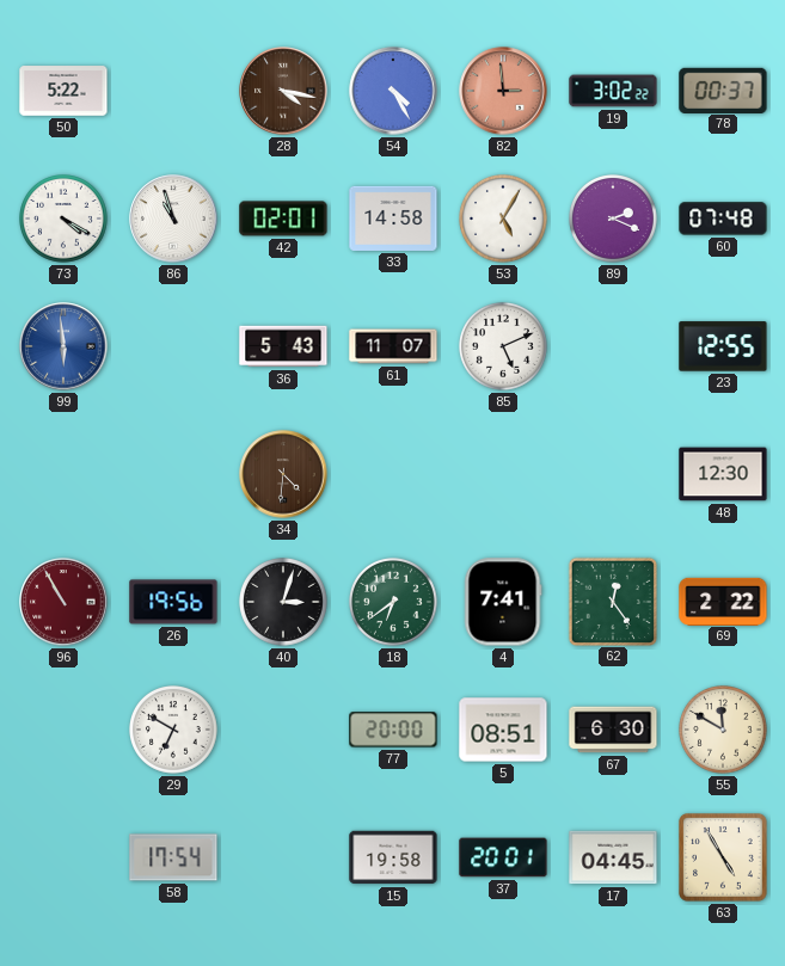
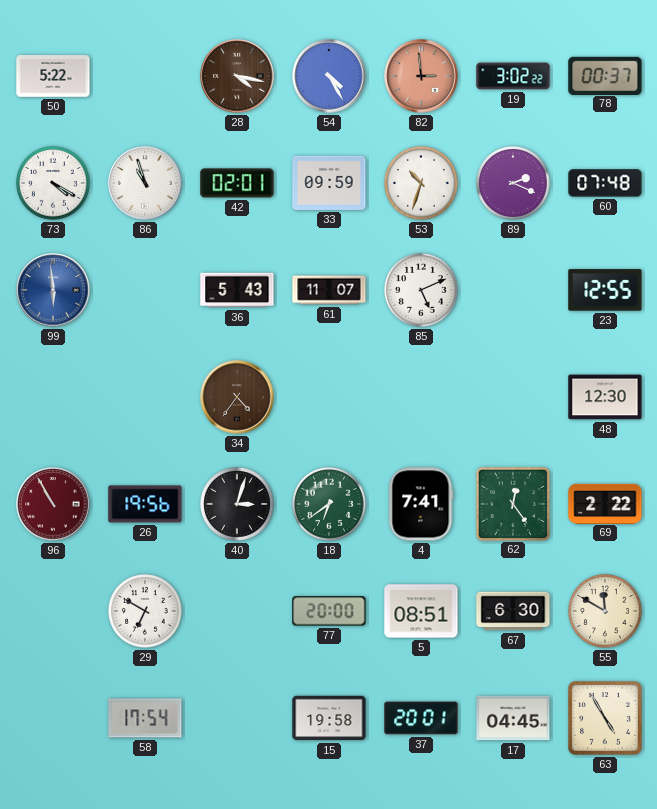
33: 14:58 -> 09:59
53: 5:05 -> 10:33
34: 4:31 -> 4:36
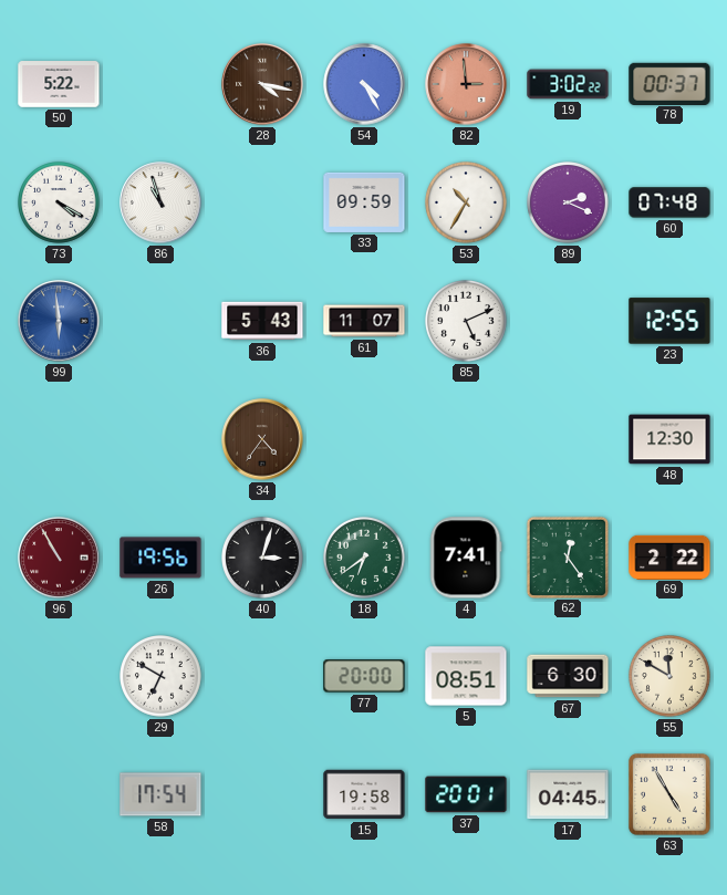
42: 02:01 -> none
53: 10:33 -> 10:35
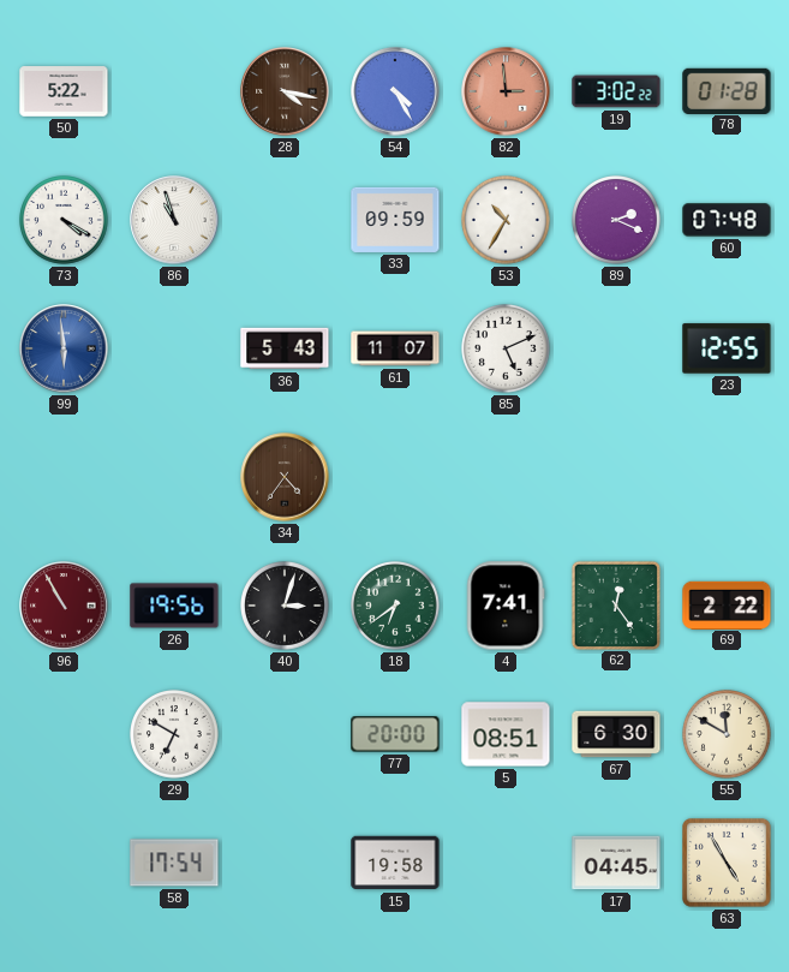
78: 00:37 -> 01:28
48: 12:30 -> none
37: 20:01 -> none
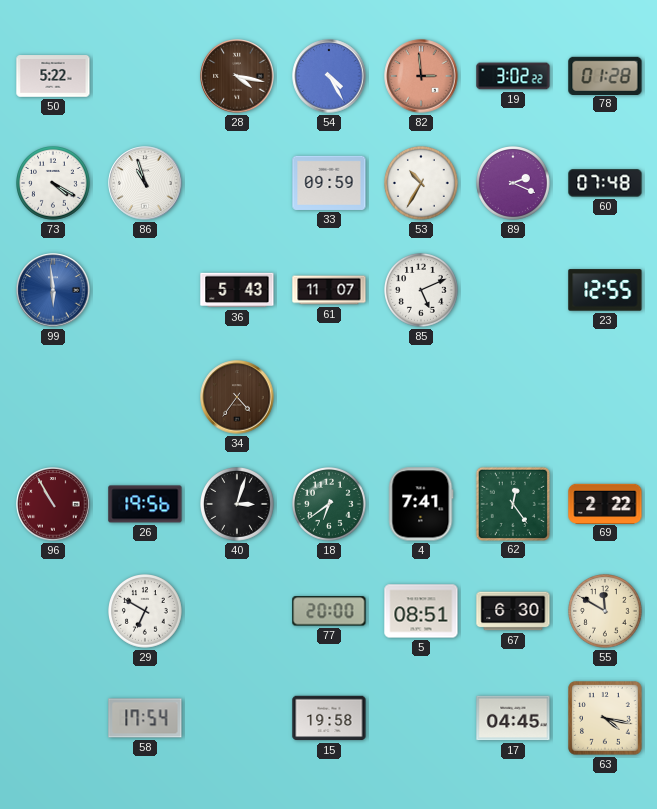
63: 4:55 -> 4:17
